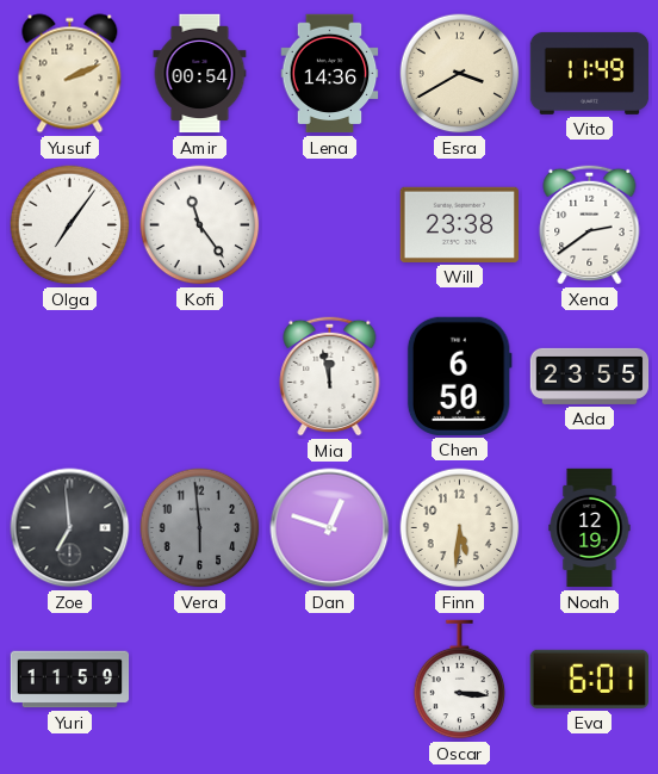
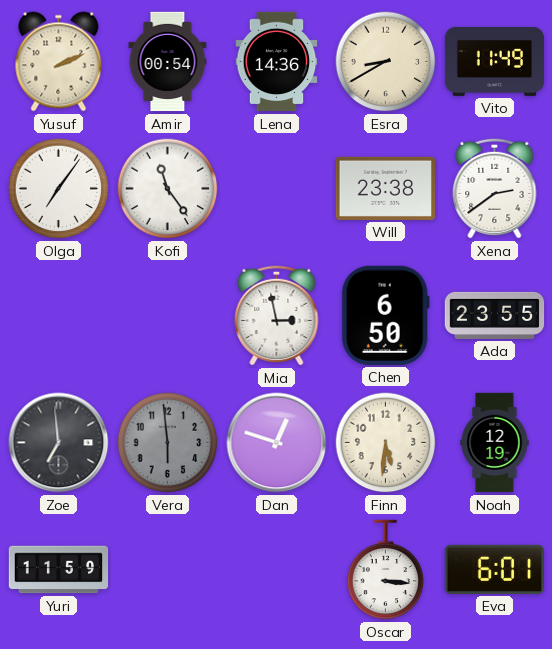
Esra: 3:40 -> 8:40
Mia: 11:58 -> 2:58
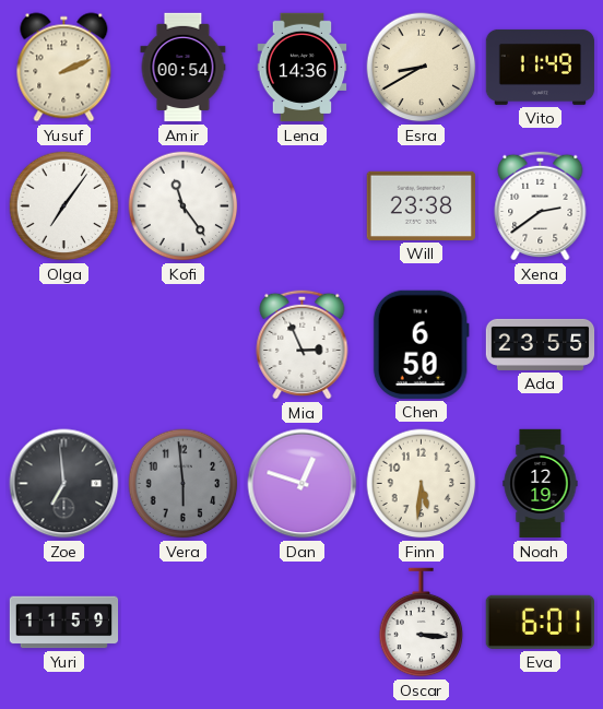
Mia: 2:58 -> 2:56
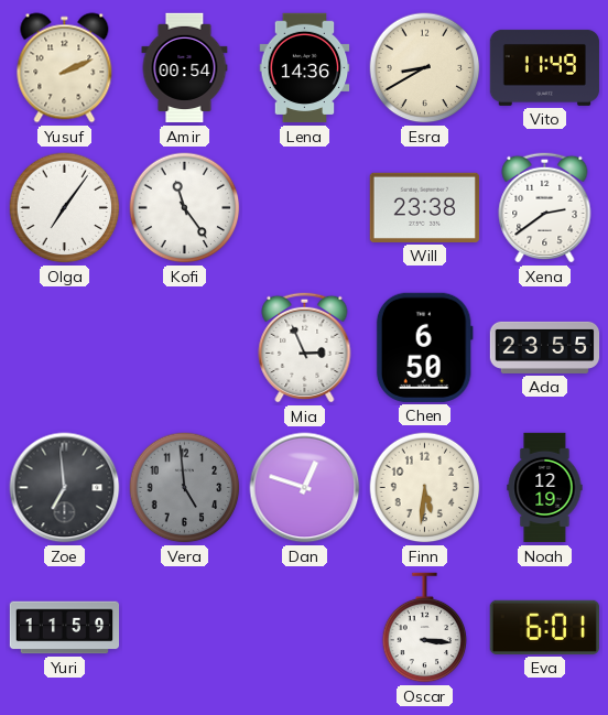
Vera: 5:59 -> 4:59
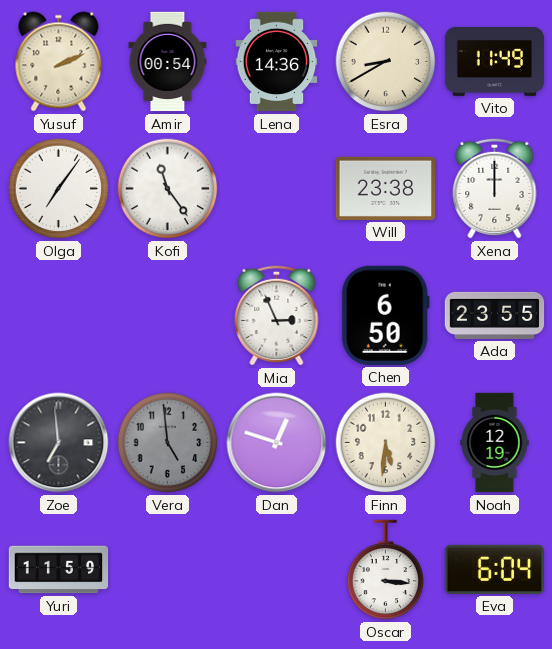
Xena: 2:39 -> 12:00
Eva: 6:01 -> 6:04
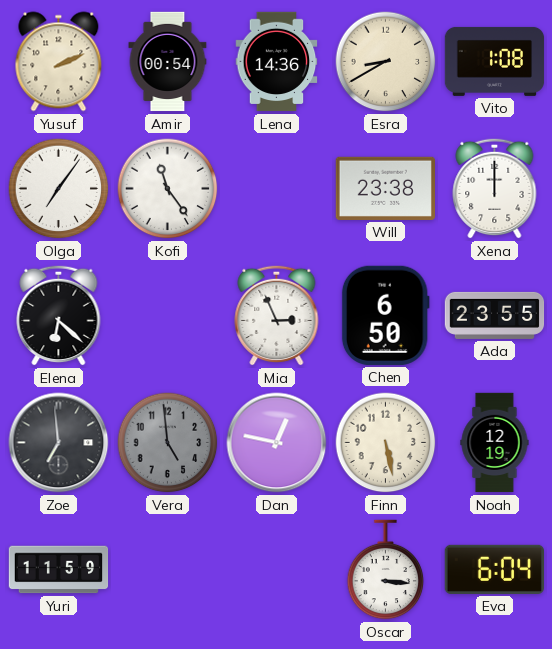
Vito: 11:49 -> 1:08
Elena: none -> 6:22
Dan: 12:48 -> 12:47
Finn: 5:31 -> 5:28
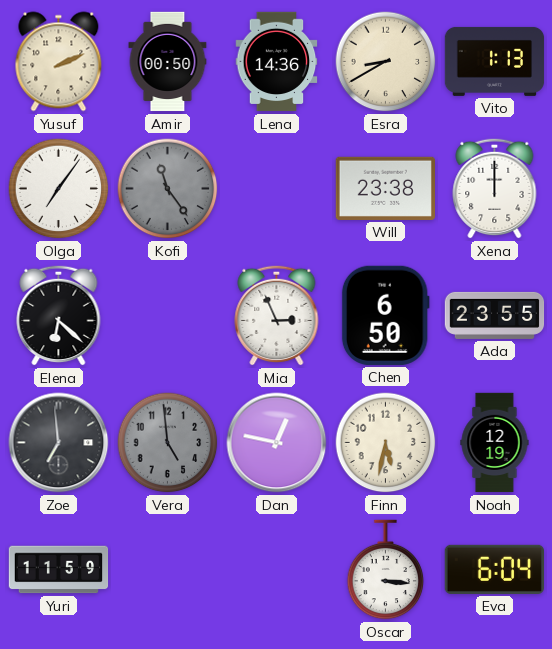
Amir: 00:54 -> 00:50
Vito: 1:08 -> 1:13
Kofi dial: white -> grey
Finn: 5:28 -> 5:32
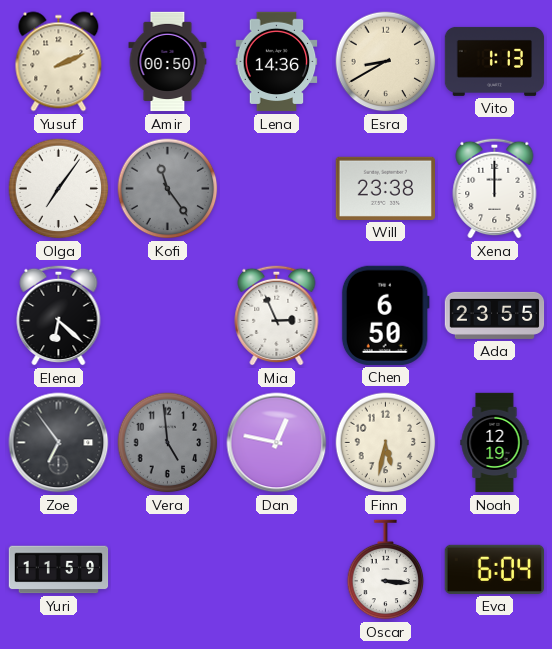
Zoe: 6:59 -> 6:54
